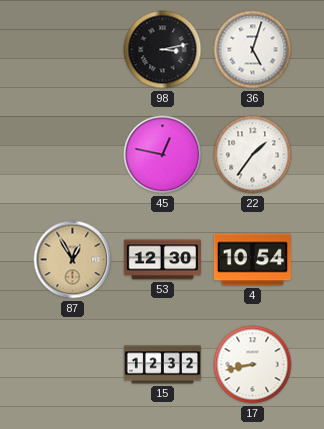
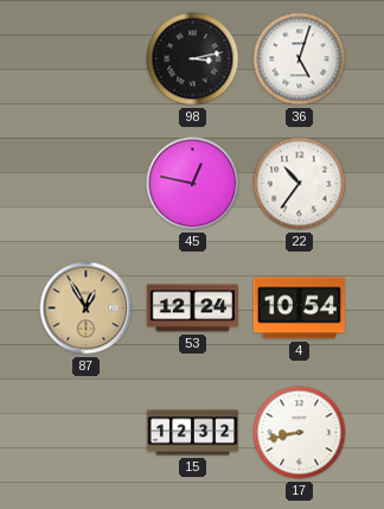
22: 1:36 -> 10:36
53: 12:30 -> 12:24
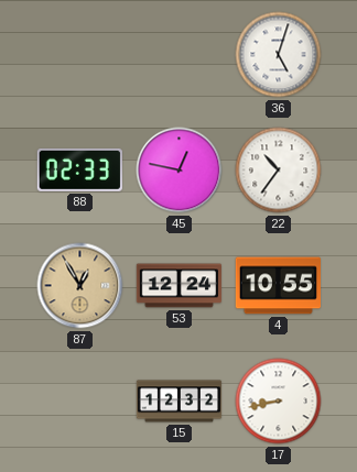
98: 3:13 -> none
88: none -> 02:33
4: 10:54 -> 10:55
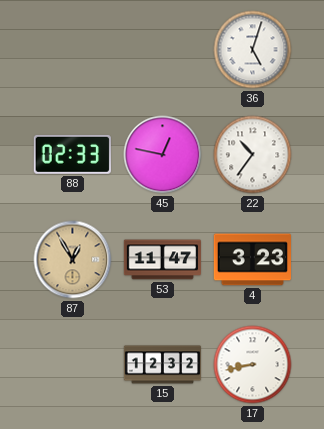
53: 12:24 -> 11:47
4: 10:55 -> 3:23
